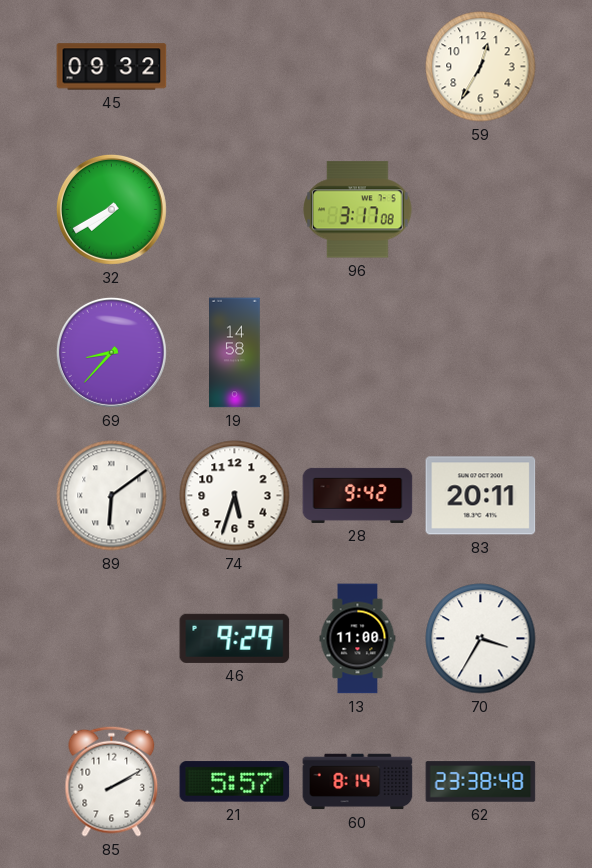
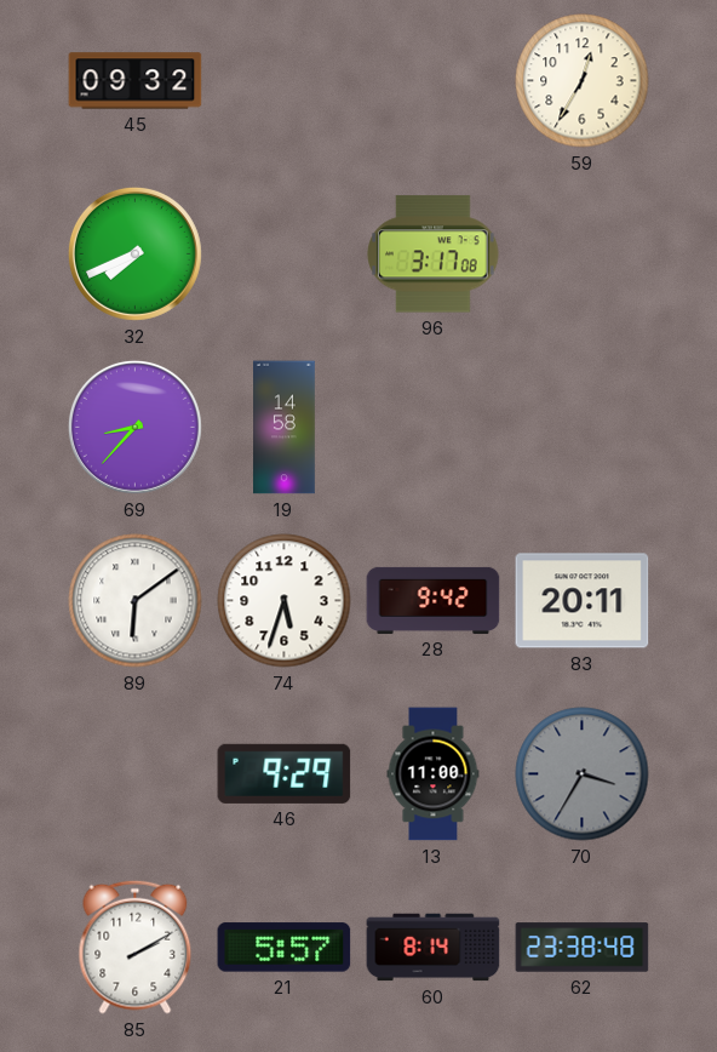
32: 7:40 -> 7:41
70 dial: white -> grey
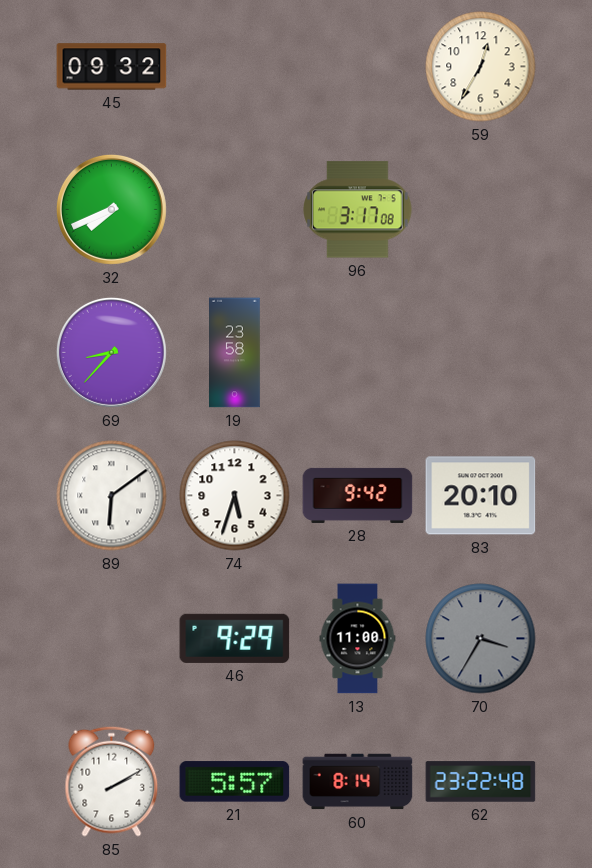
19: 14:58 -> 23:58
83: 20:11 -> 20:10
62: 23:38 -> 23:22
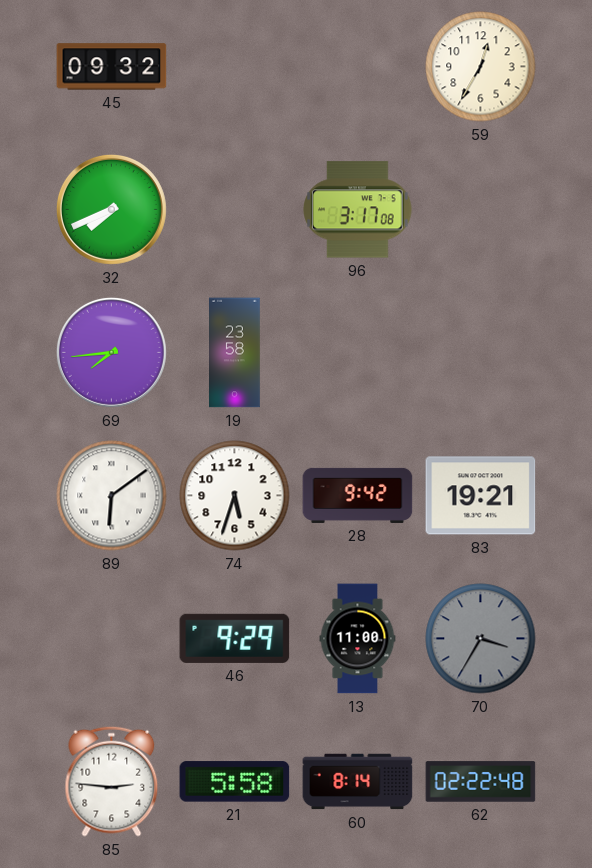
69: 8:37 -> 7:44
83: 20:10 -> 19:21
85: 2:10 -> 2:46
21: 5:57 -> 5:58
62: 23:22 -> 02:22
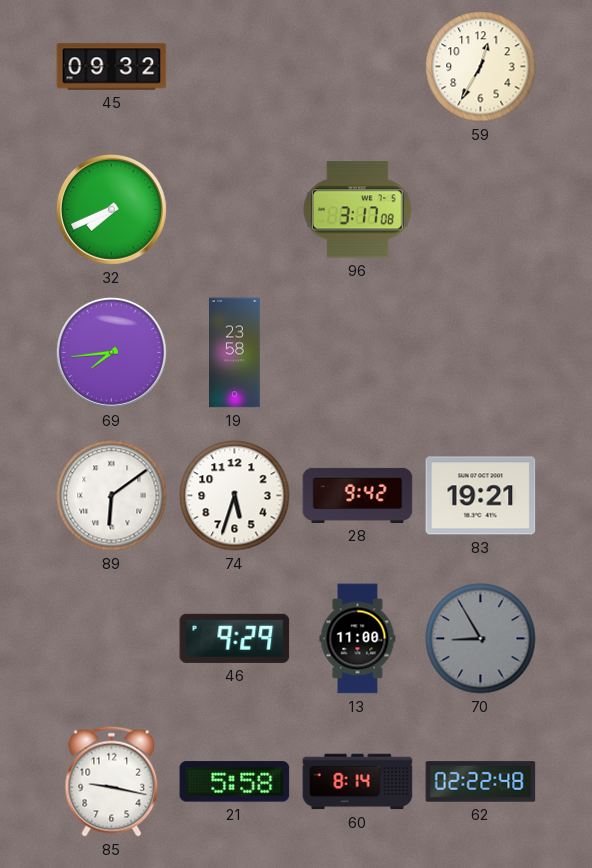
70: 3:35 -> 8:55
85: 2:46 -> 9:17
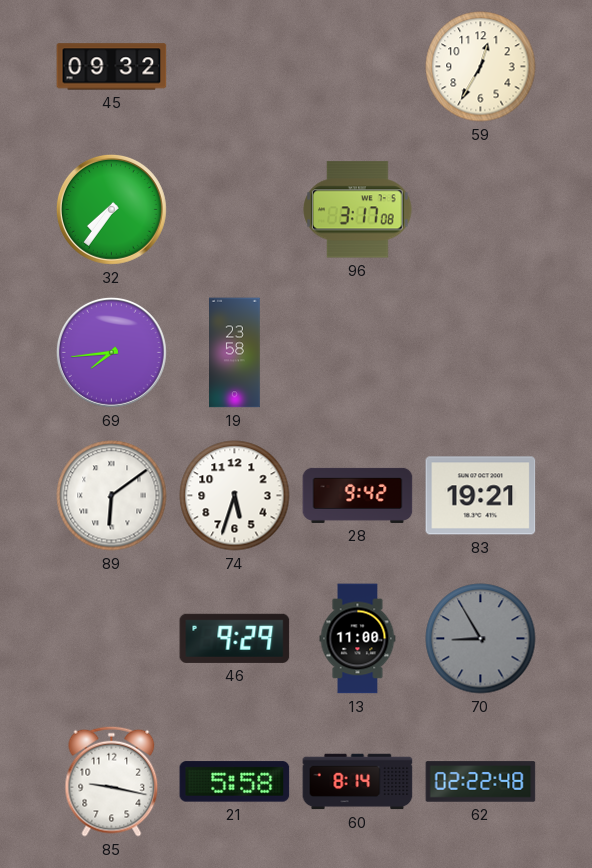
32: 7:41 -> 7:36
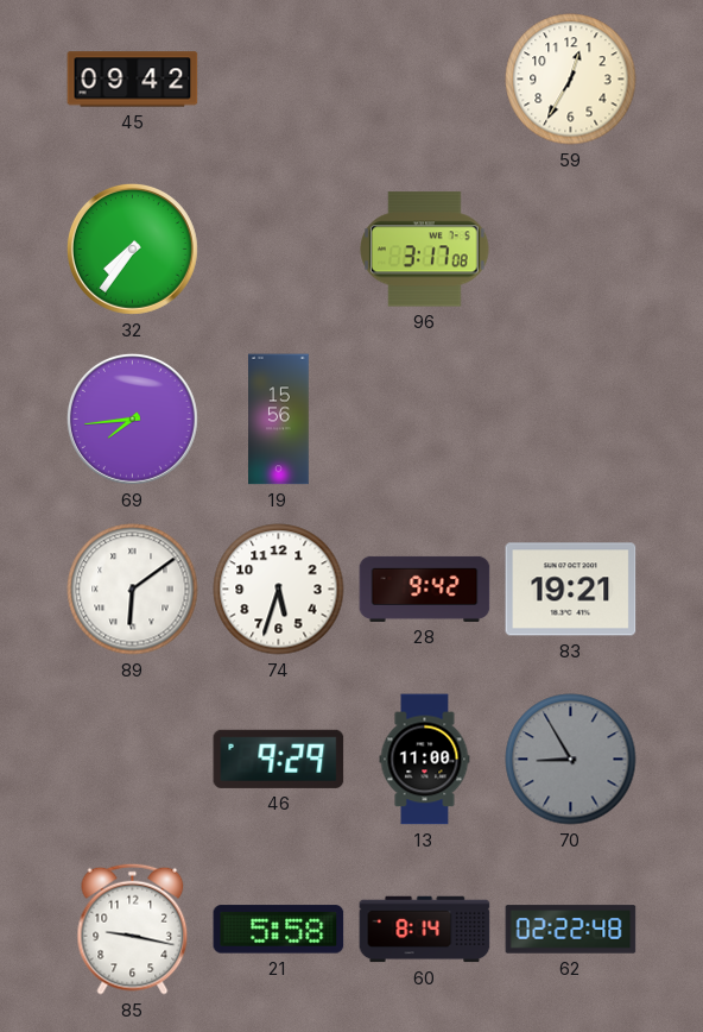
45: 09:32 -> 09:42
19: 23:58 -> 15:56
